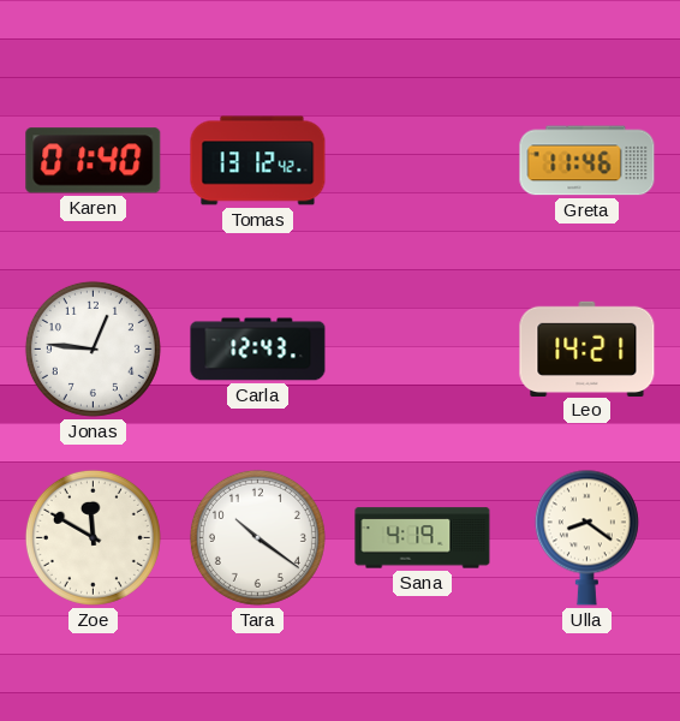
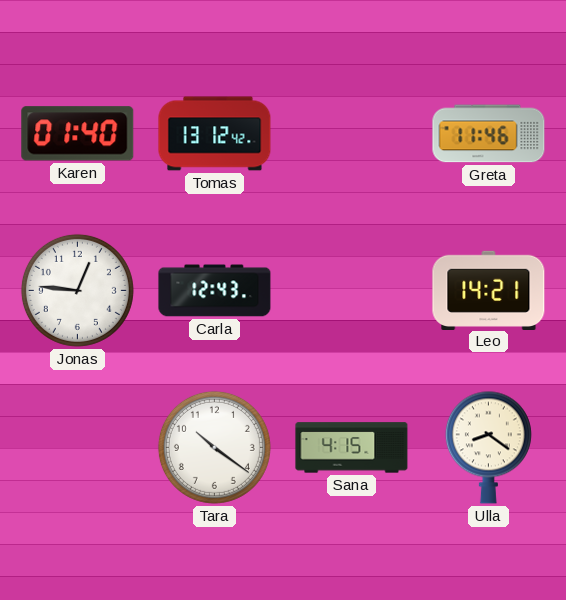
Zoe: 11:50 -> none
Sana: 4:19 -> 4:15
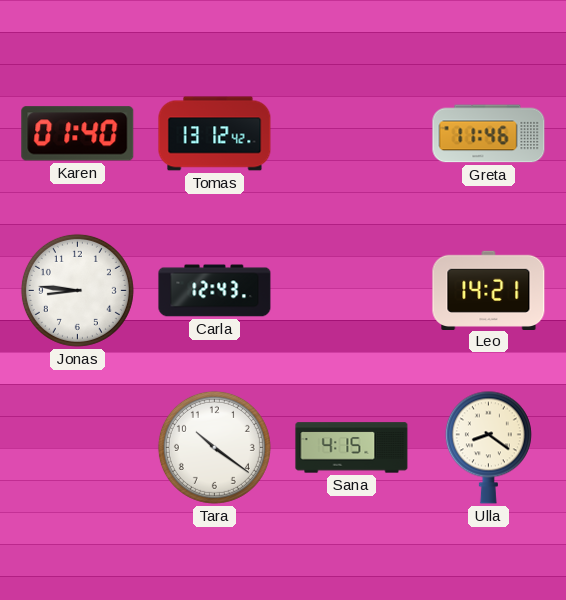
Jonas: 12:46 -> 8:46
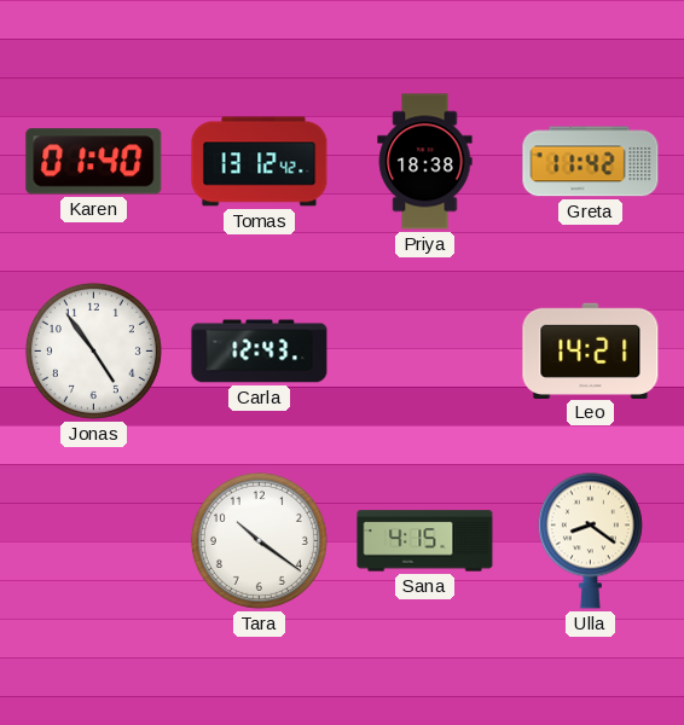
Priya: none -> 18:38
Greta: 11:46 -> 11:42
Jonas: 8:46 -> 4:54
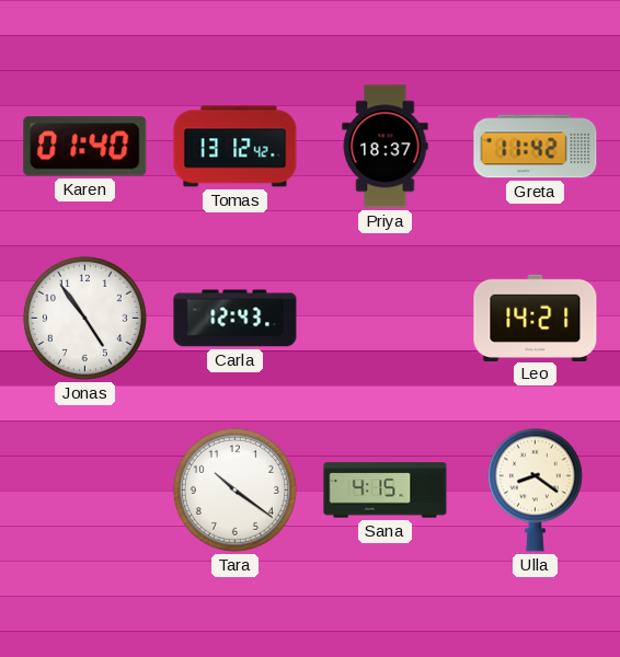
Priya: 18:38 -> 18:37
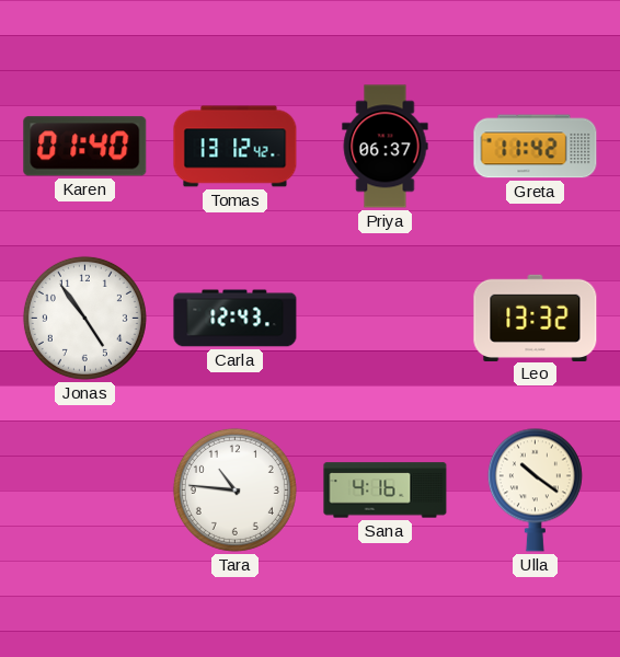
Priya: 18:37 -> 06:37
Leo: 14:21 -> 13:32
Tara: 10:21 -> 10:46
Sana: 4:15 -> 4:16
Ulla: 8:21 -> 10:21
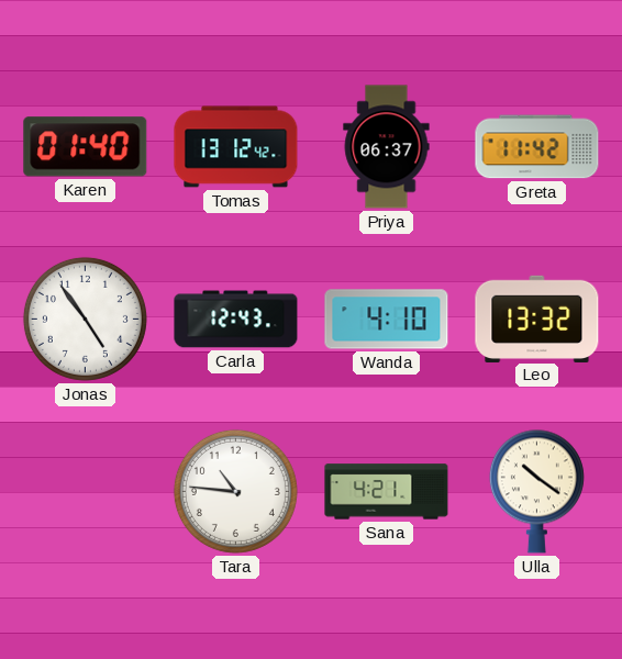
Wanda: none -> 4:10
Sana: 4:16 -> 4:21
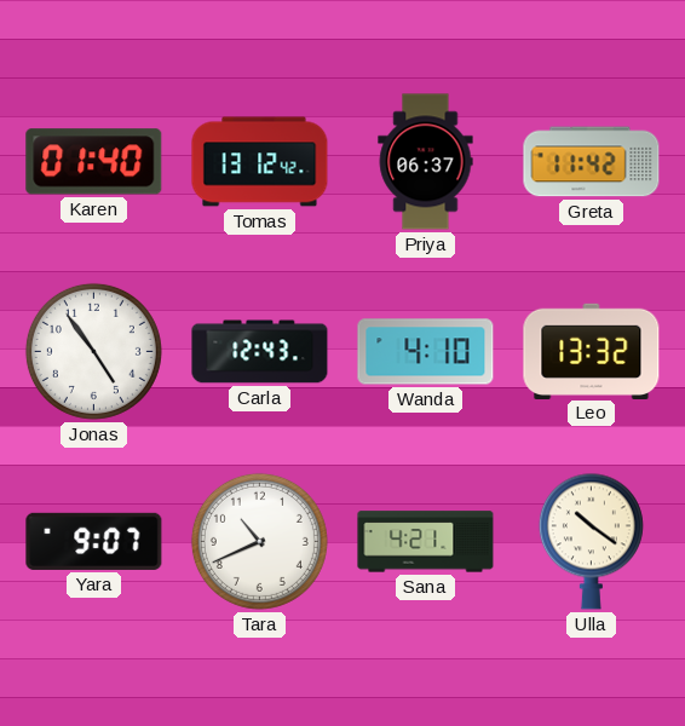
Yara: none -> 9:07
Tara: 10:46 -> 10:41
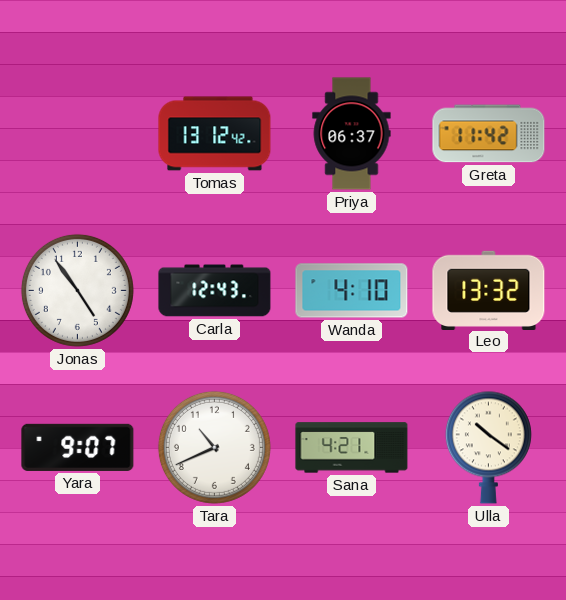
Karen: 01:40 -> none
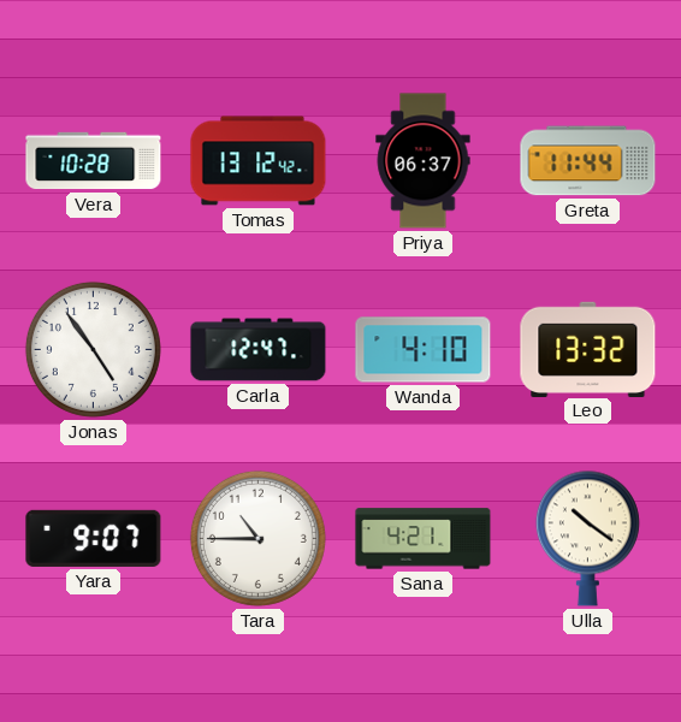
Vera: none -> 10:28
Greta: 11:42 -> 11:44
Carla: 12:43 -> 12:47
Tara: 10:41 -> 10:45
